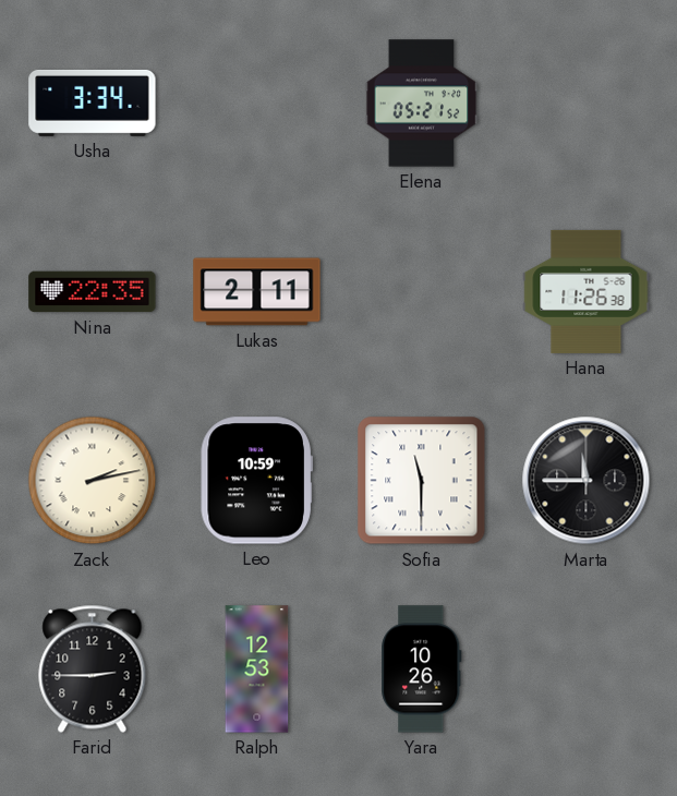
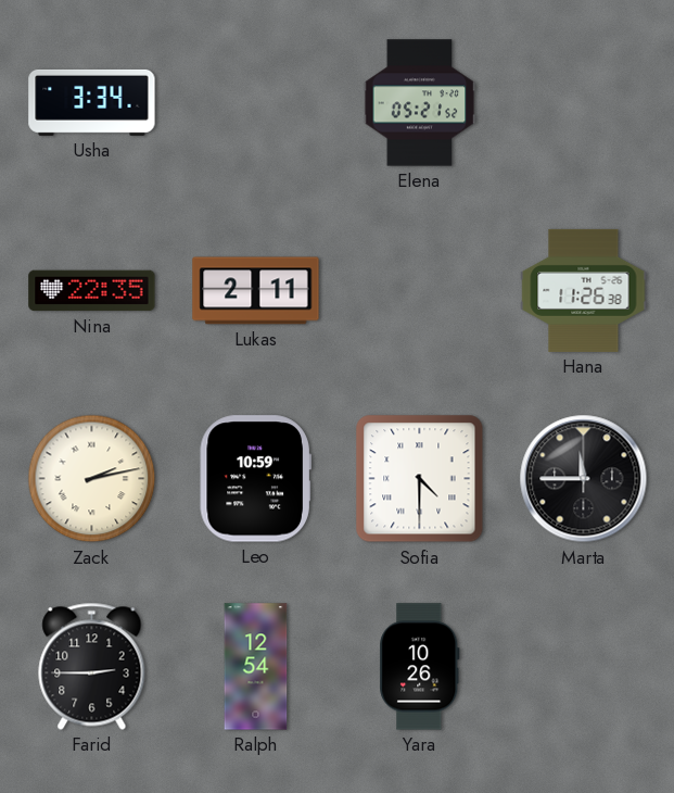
Sofia: 11:30 -> 4:30
Ralph: 12:53 -> 12:54
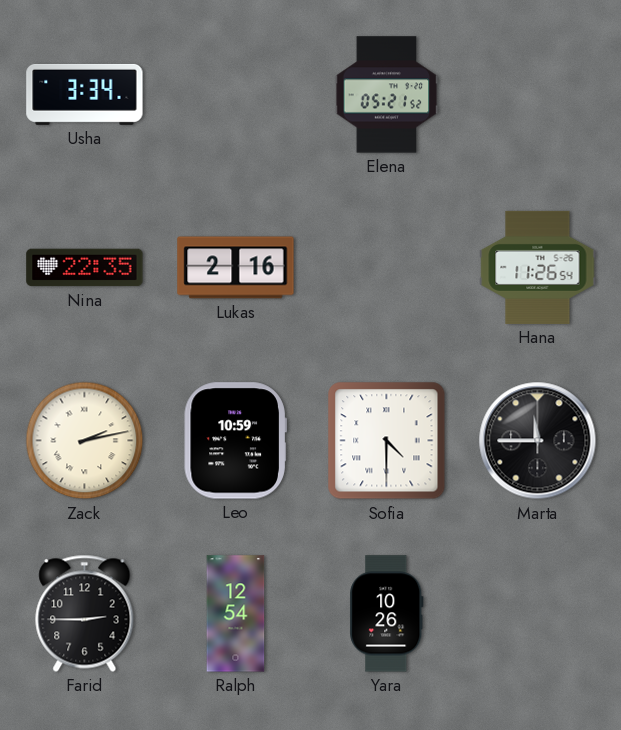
Lukas: 2:11 -> 2:16
Hana: 11:26:38 -> 11:26:54
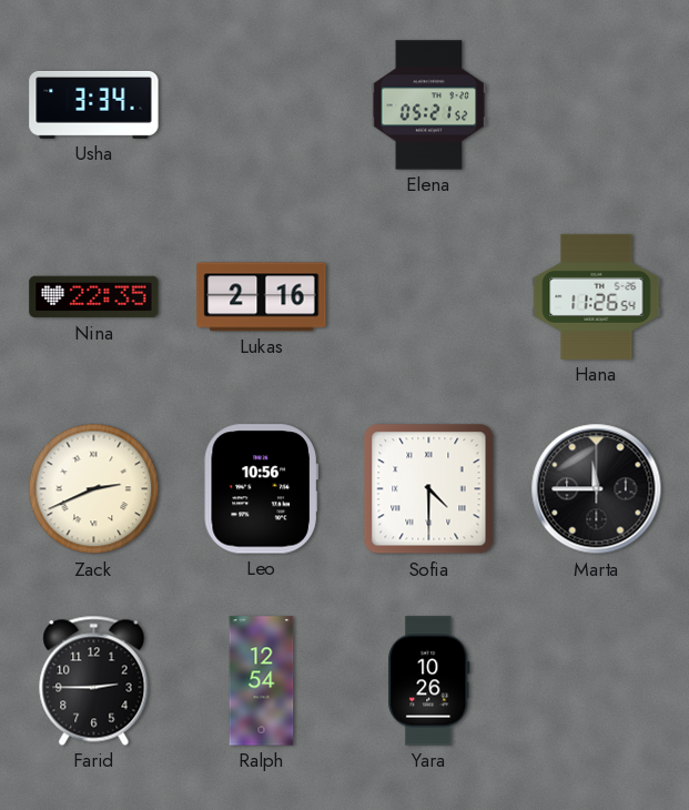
Zack: 2:13 -> 2:41
Leo: 10:59 -> 10:56
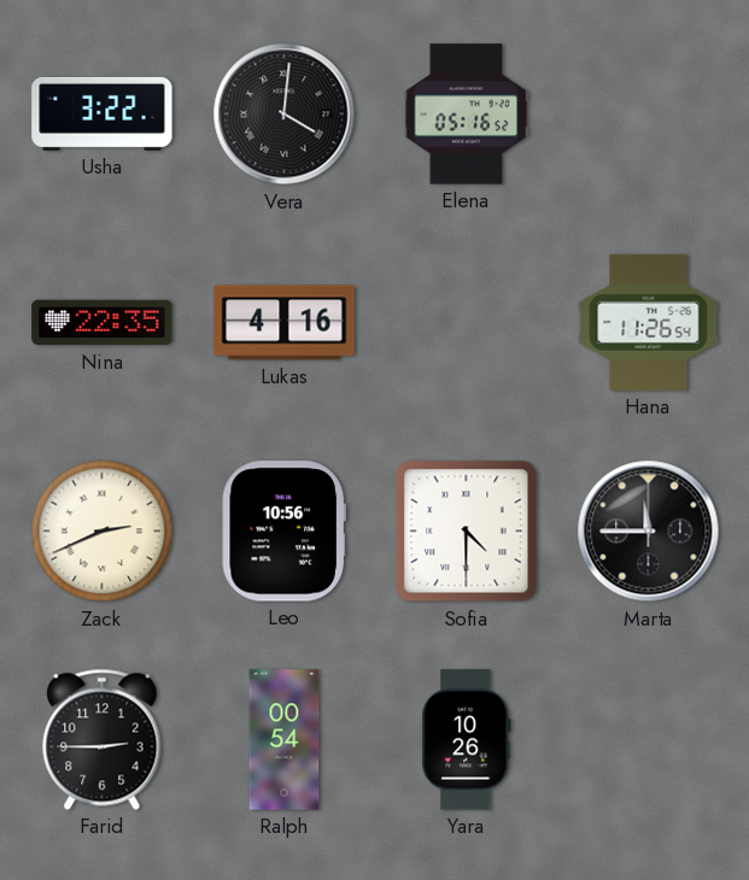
Usha: 3:34 -> 3:22
Vera: none -> 4:01
Elena: 05:21 -> 05:16
Lukas: 2:16 -> 4:16
Ralph: 12:54 -> 00:54
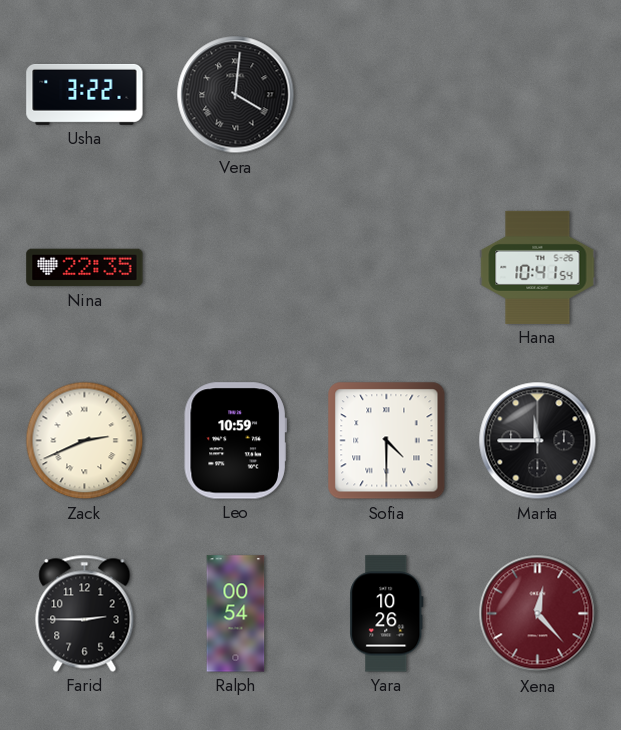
Elena: 05:16 -> none
Lukas: 4:16 -> none
Hana: 11:26 -> 10:41
Leo: 10:56 -> 10:59
Xena: none -> 12:23
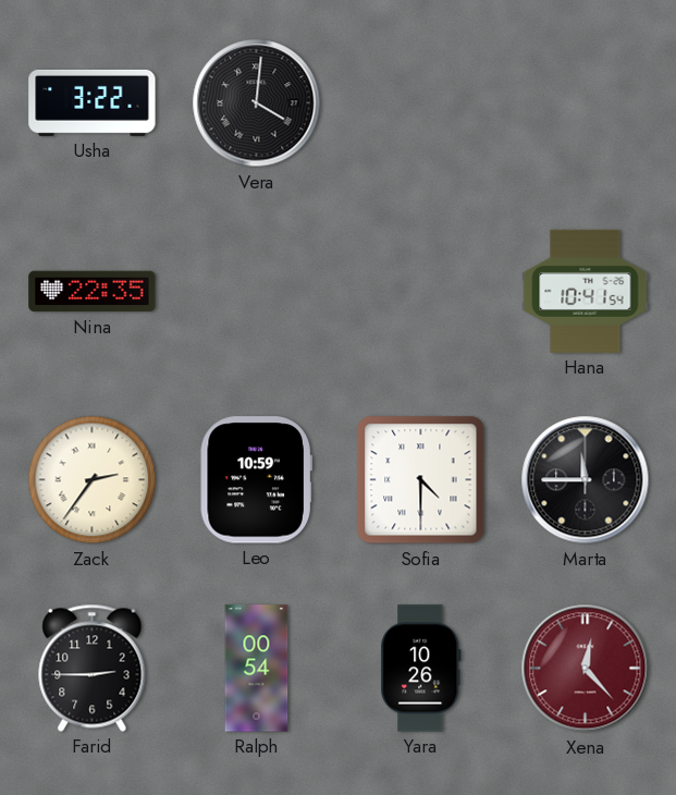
Zack: 2:41 -> 2:36
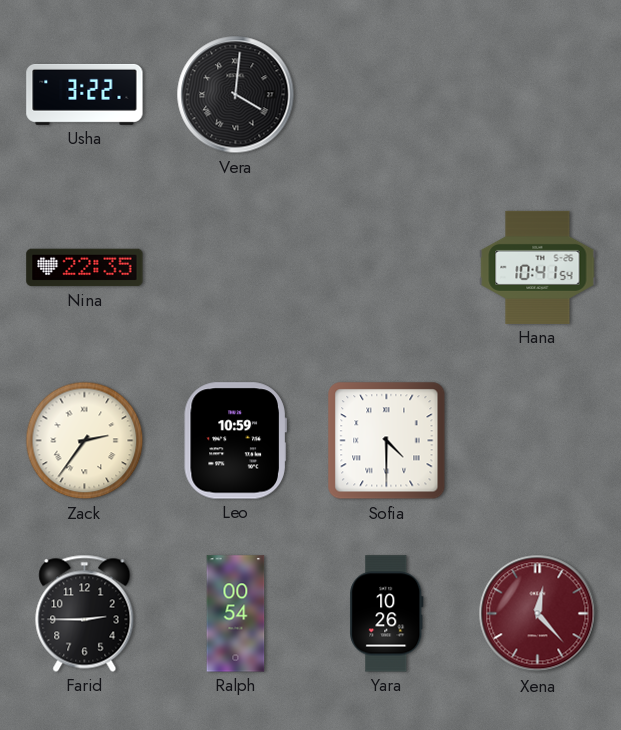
Marta: 11:45 -> none
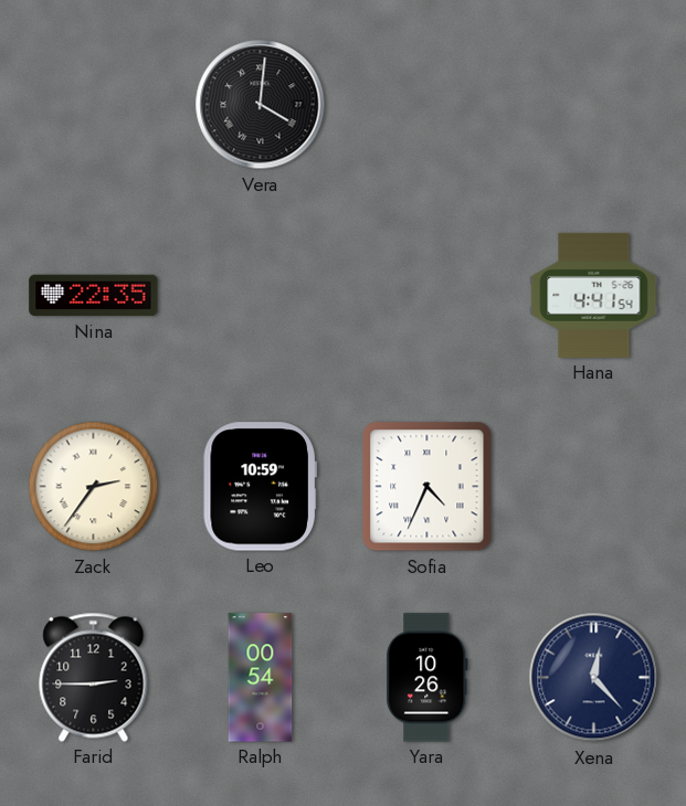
Usha: 3:22 -> none
Hana: 10:41 -> 4:41
Sofia: 4:30 -> 4:34
Xena dial: burgundy -> navy
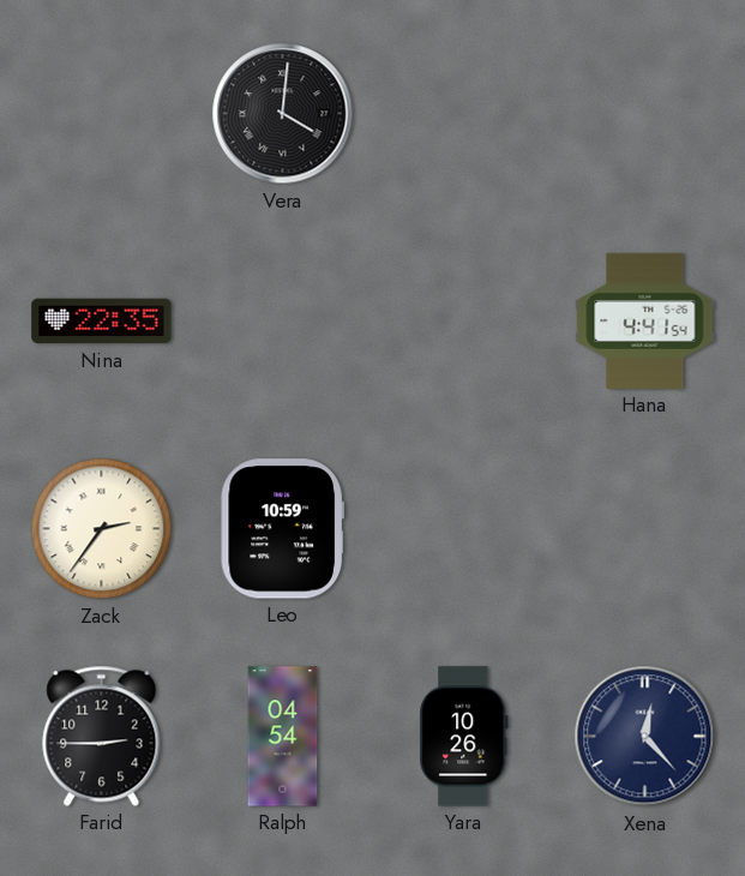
Sofia: 4:34 -> none
Ralph: 00:54 -> 04:54
